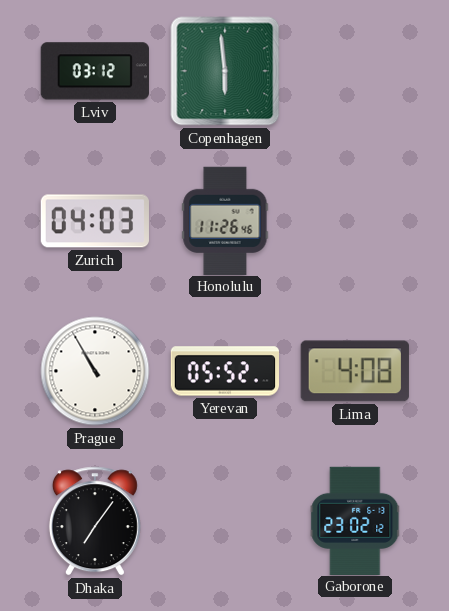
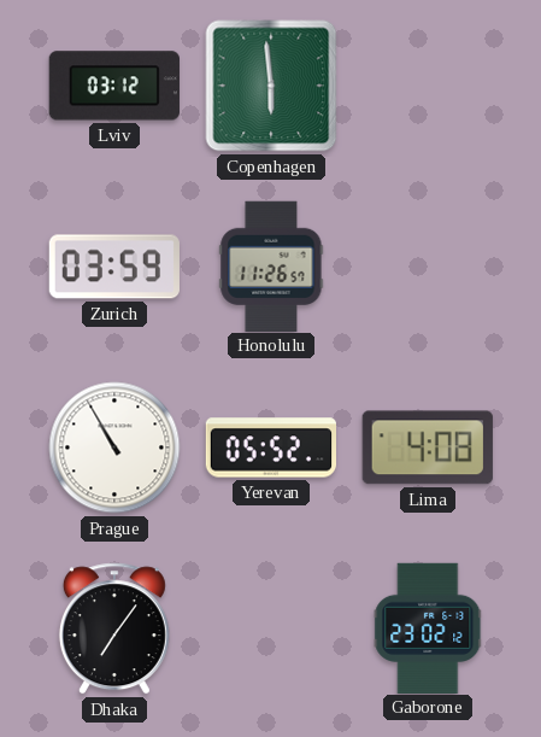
Zurich: 04:03 -> 03:59
Honolulu: 11:26:46 -> 11:26:57
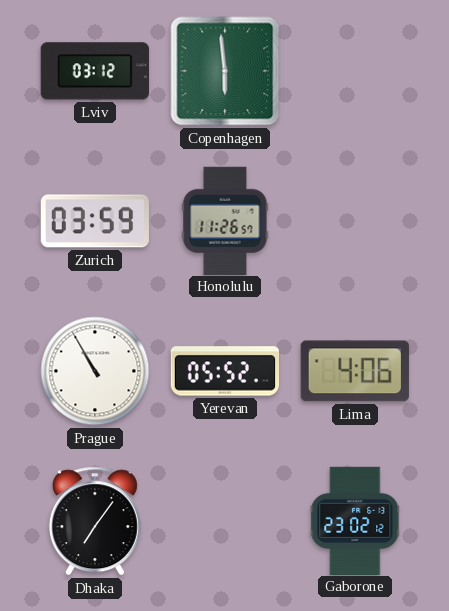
Lima: 4:08 -> 4:06
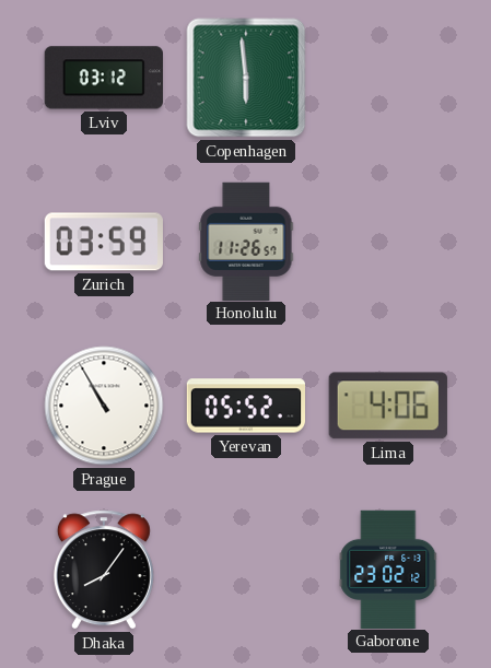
Dhaka: 7:06 -> 8:06
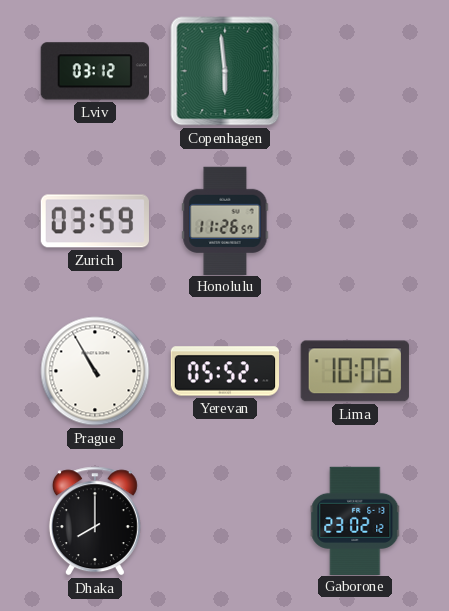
Lima: 4:06 -> 10:06
Dhaka: 8:06 -> 8:00
